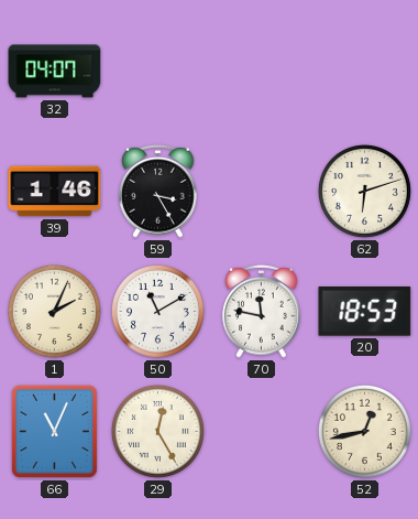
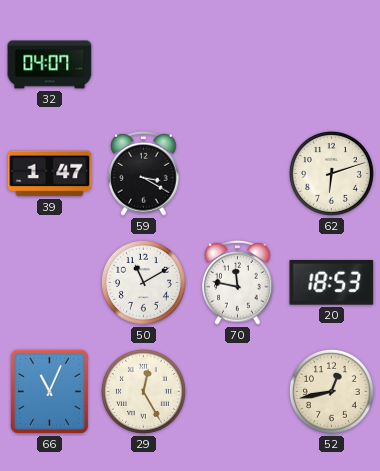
39: 1:46 -> 1:47
59: 3:25 -> 3:20
1: 2:04 -> none
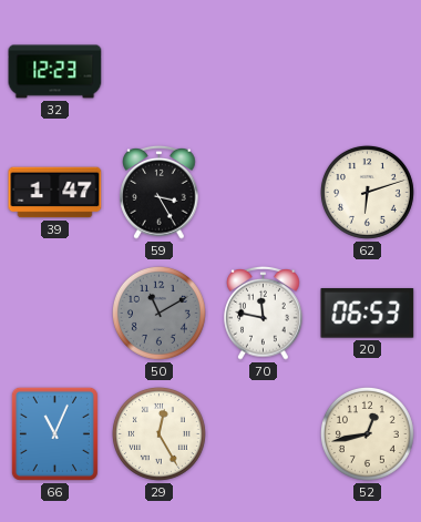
32: 04:07 -> 12:23
59: 3:20 -> 3:25
50 dial: white -> grey
20: 18:53 -> 06:53
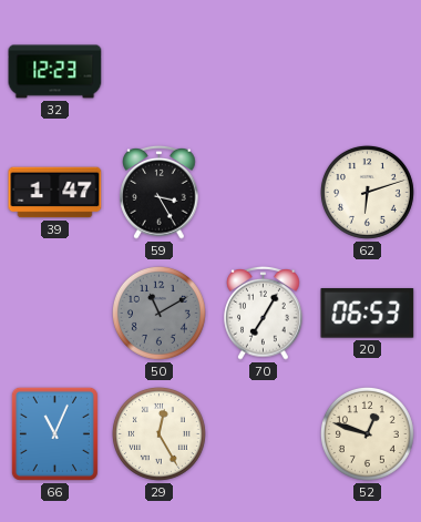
70: 11:47 -> 7:05
52: 12:43 -> 12:48
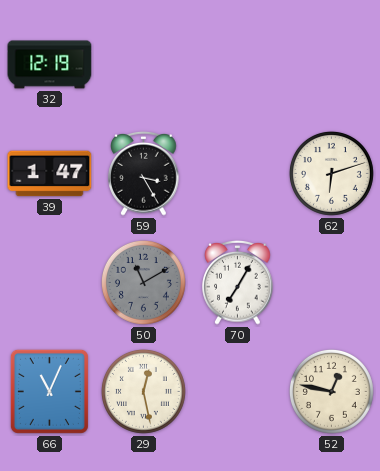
32: 12:23 -> 12:19
20: 06:53 -> none
29: 12:25 -> 12:28
52: 12:48 -> 12:47
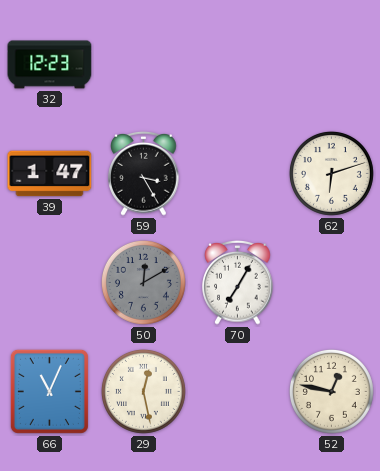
32: 12:19 -> 12:23
50: 11:10 -> 12:10
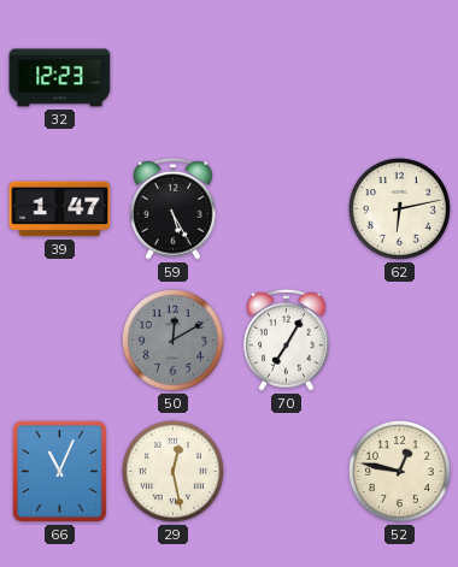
59: 3:25 -> 5:25
62: 6:12 -> 6:13
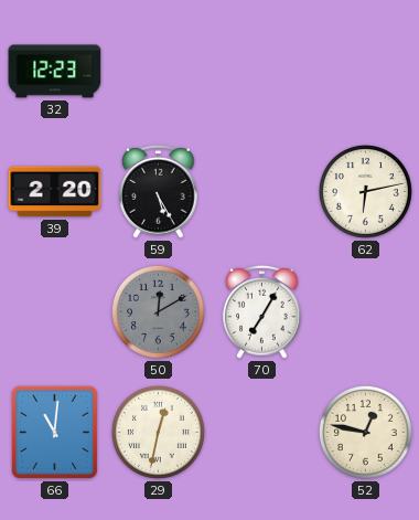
39: 1:47 -> 2:20
66: 11:04 -> 11:01
29: 12:28 -> 12:32
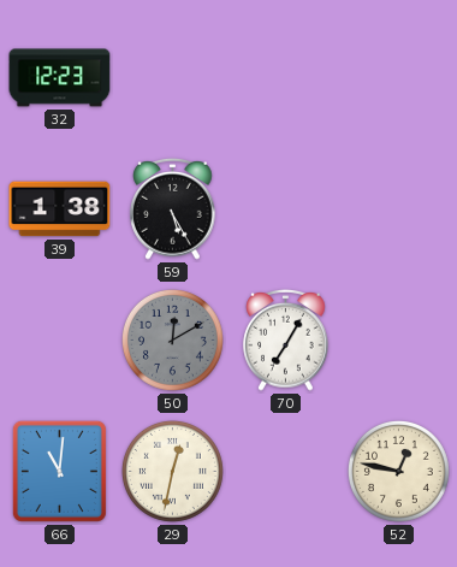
39: 2:20 -> 1:38
62: 6:13 -> none
